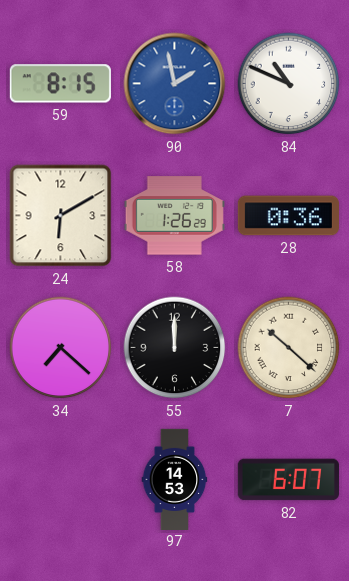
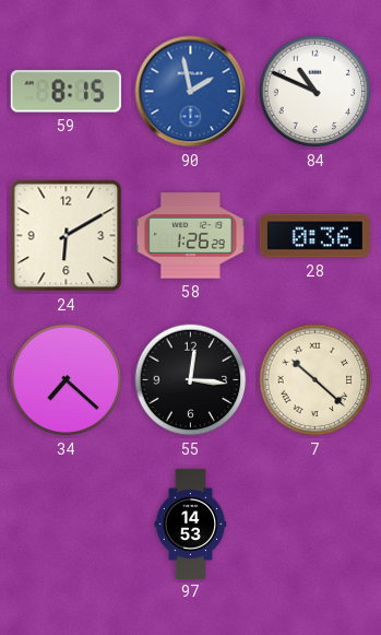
55: 12:00 -> 12:16
82: 6:07 -> none
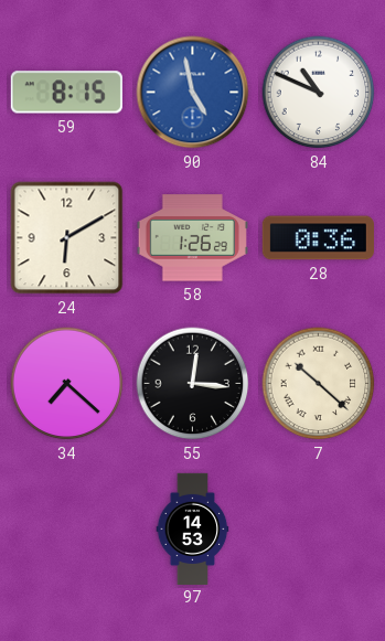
90: 1:58 -> 4:58
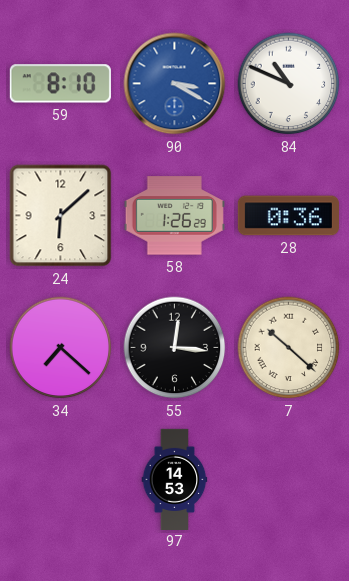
59: 8:15 -> 8:10
90: 4:58 -> 3:20
24: 6:10 -> 6:08
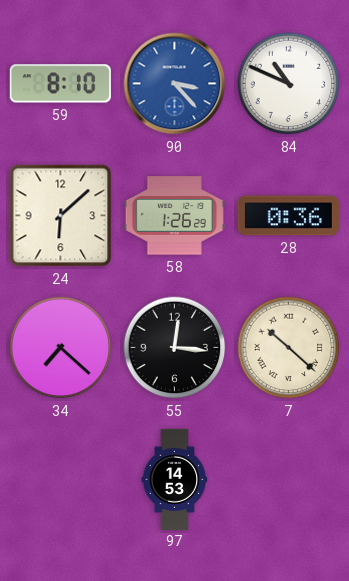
90: 3:20 -> 3:23
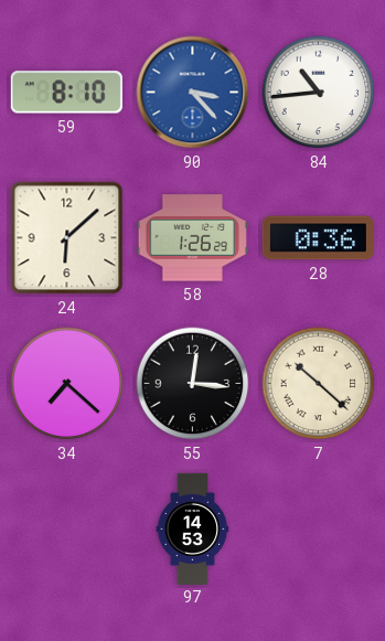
84: 10:49 -> 10:44
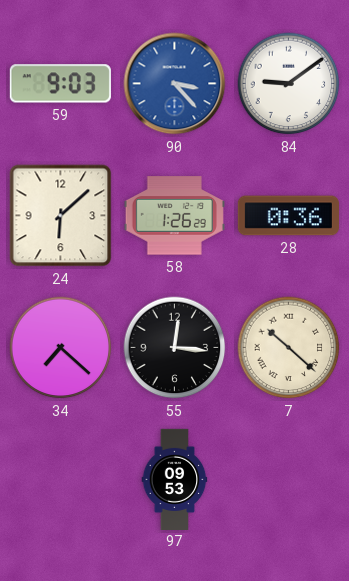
59: 8:10 -> 9:03
84: 10:44 -> 9:09
97: 14:53 -> 09:53
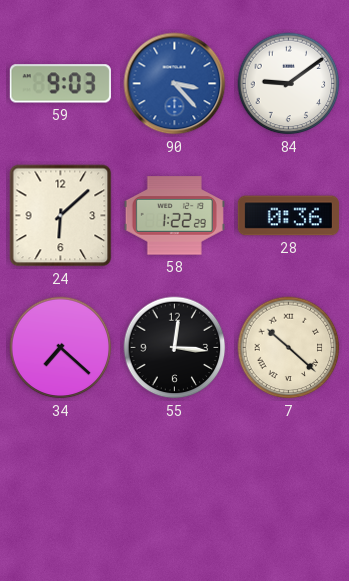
58: 1:26 -> 1:22
97: 09:53 -> none
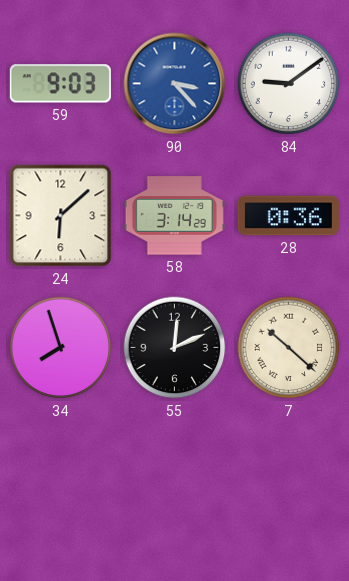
58: 1:22 -> 3:14
34: 7:22 -> 7:57
55: 12:16 -> 12:11
